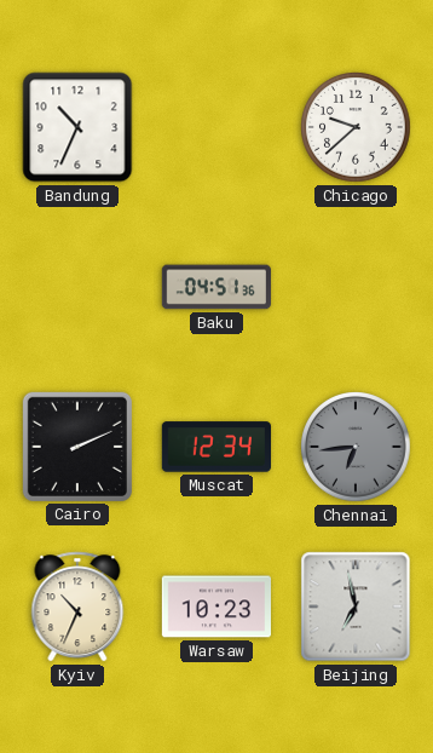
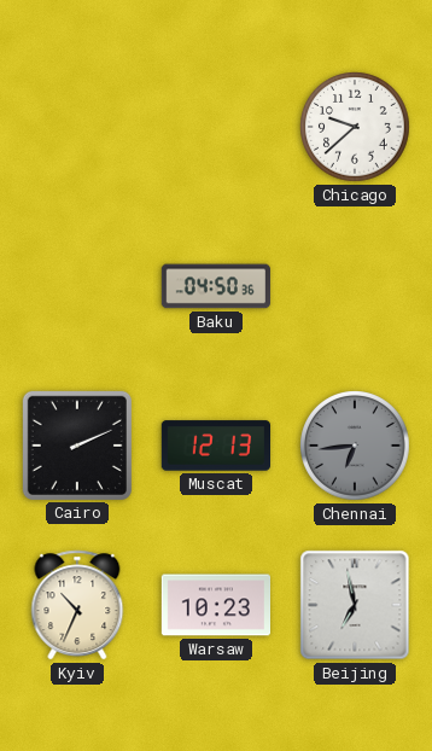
Bandung: 10:34 -> none
Baku: 04:51 -> 04:50
Muscat: 12:34 -> 12:13
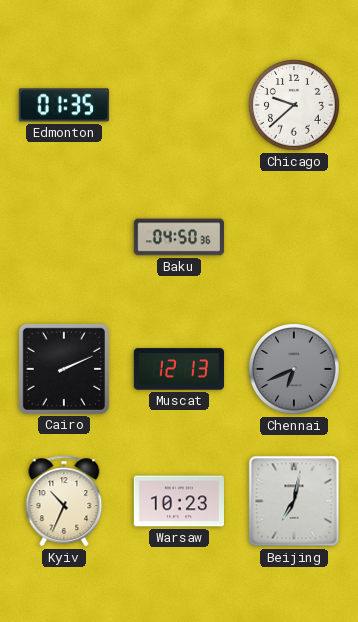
Edmonton: none -> 01:35
Chennai: 6:44 -> 6:41
Beijing: 6:58 -> 7:02
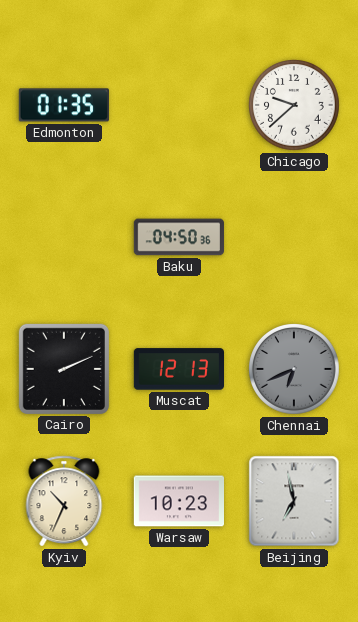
Beijing: 7:02 -> 6:58
